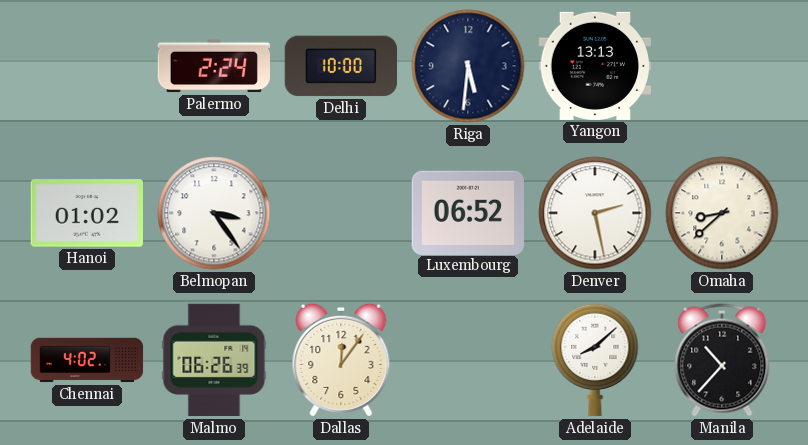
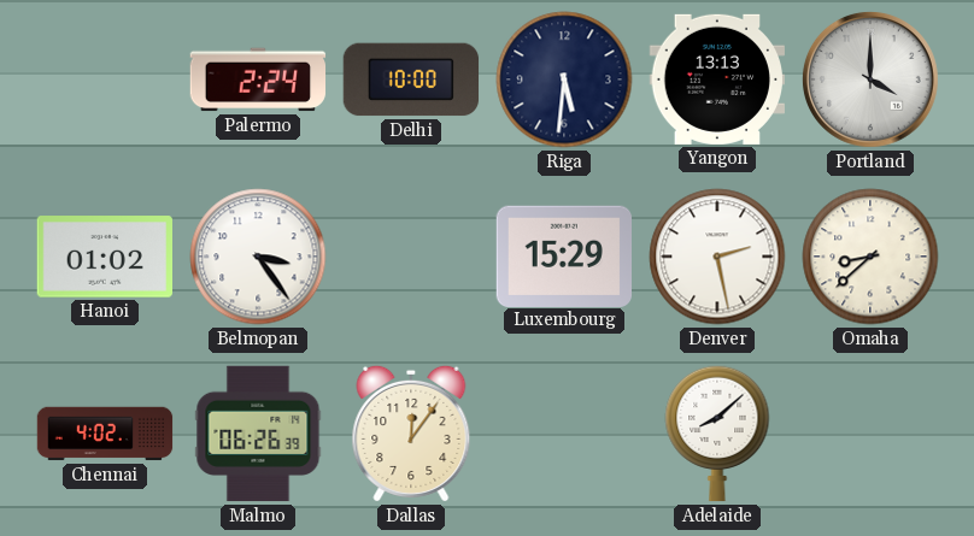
Portland: none -> 4:00
Luxembourg: 06:52 -> 15:29
Manila: 10:37 -> none
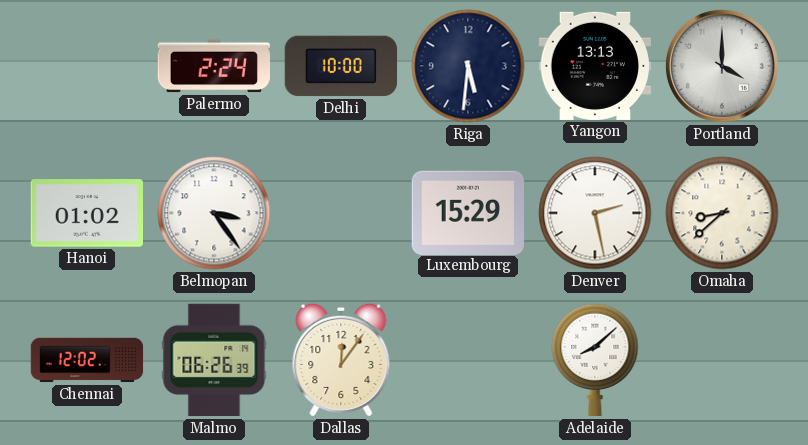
Chennai: 4:02 -> 12:02
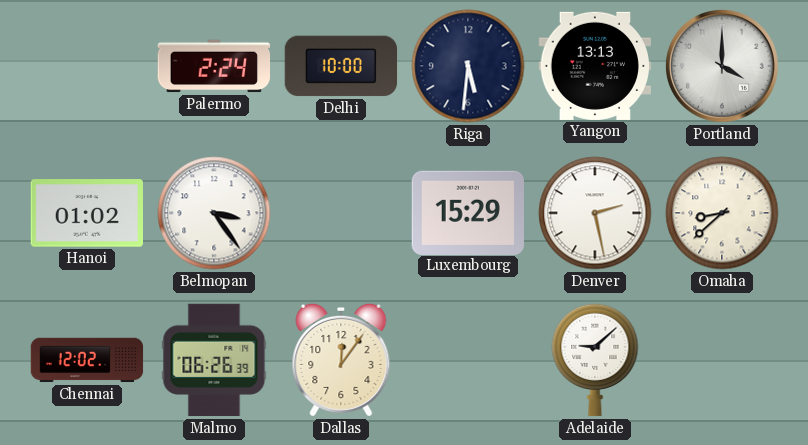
Adelaide: 8:08 -> 9:08
